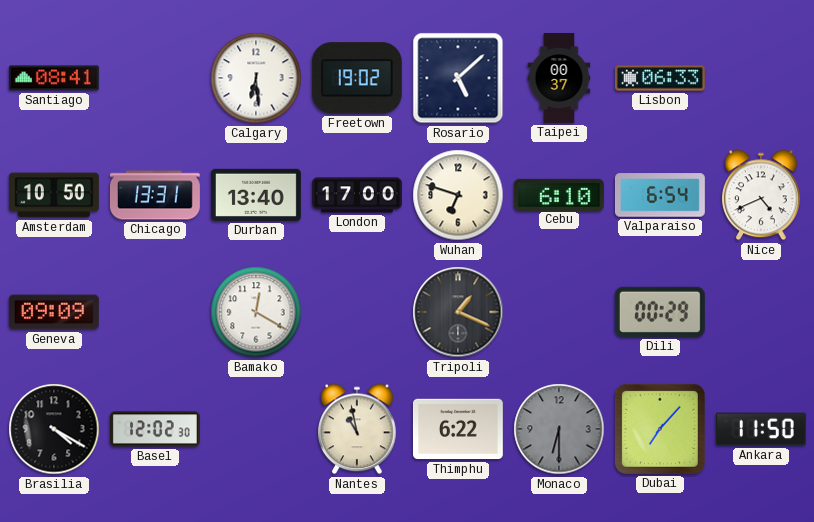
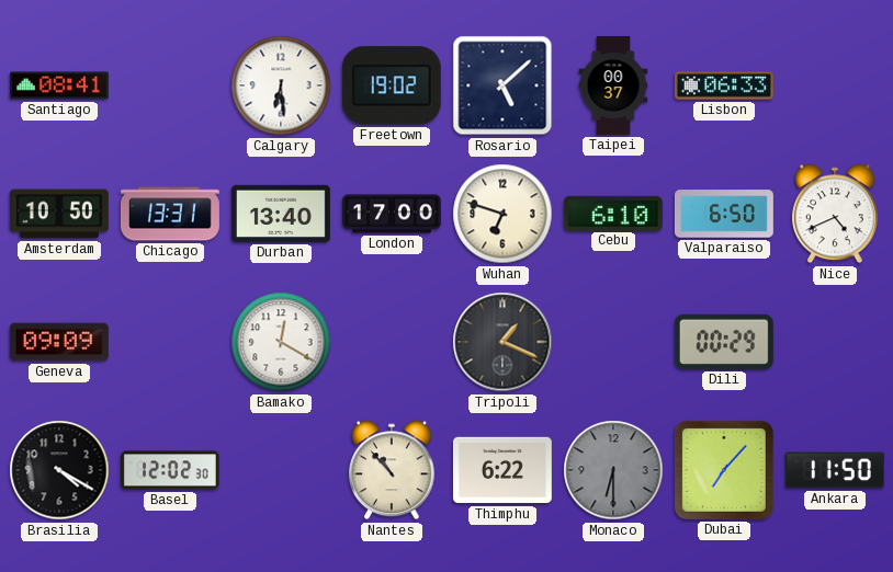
Valparaiso: 6:54 -> 6:50
Nantes: 10:58 -> 10:53
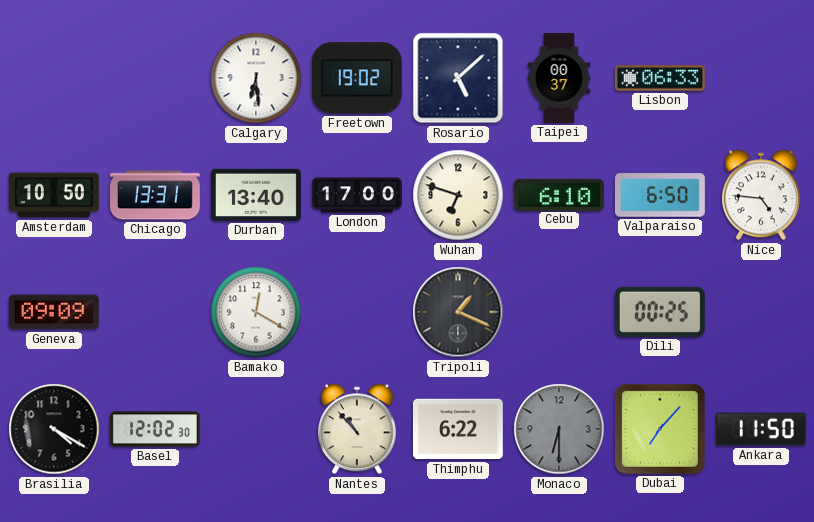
Santiago: 08:41 -> none
Nice: 4:41 -> 4:46
Dili: 00:29 -> 00:25
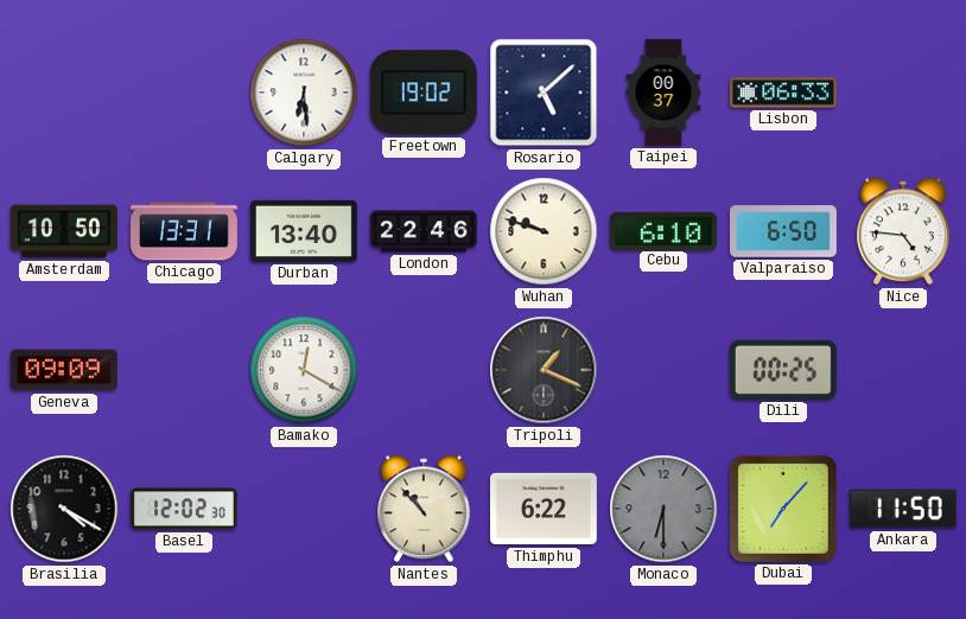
London: 17:00 -> 22:46
Wuhan: 6:48 -> 9:48
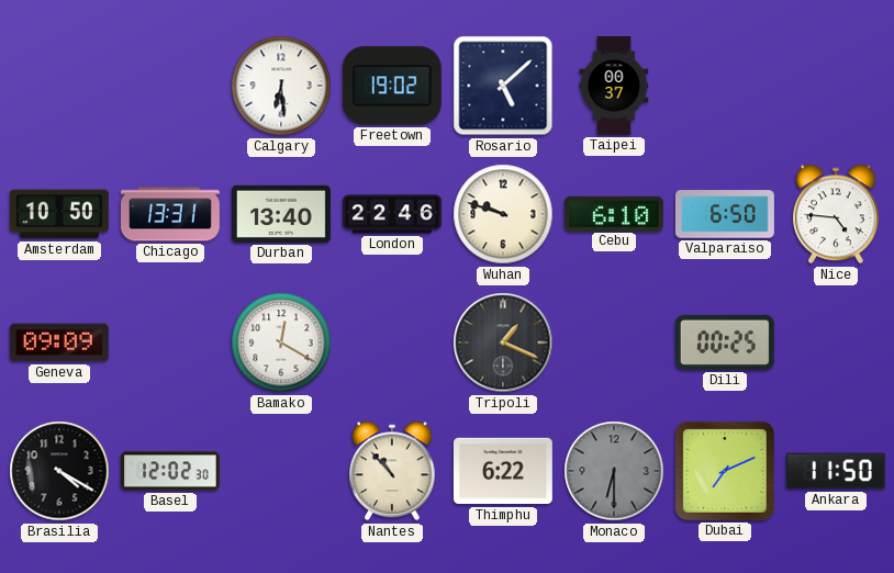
Lisbon: 06:33 -> none
Dubai: 7:07 -> 7:11
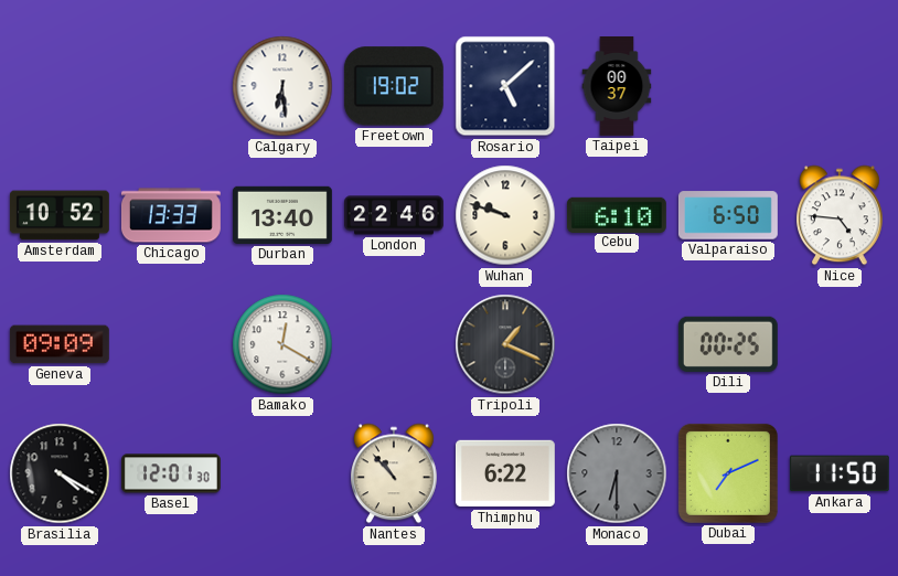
Amsterdam: 10:50 -> 10:52
Chicago: 13:31 -> 13:33
Basel: 12:02 -> 12:01
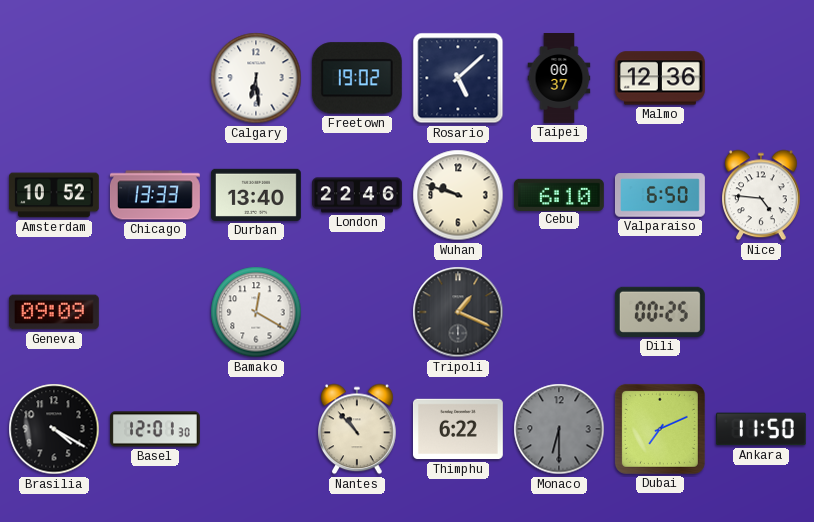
Malmo: none -> 12:36
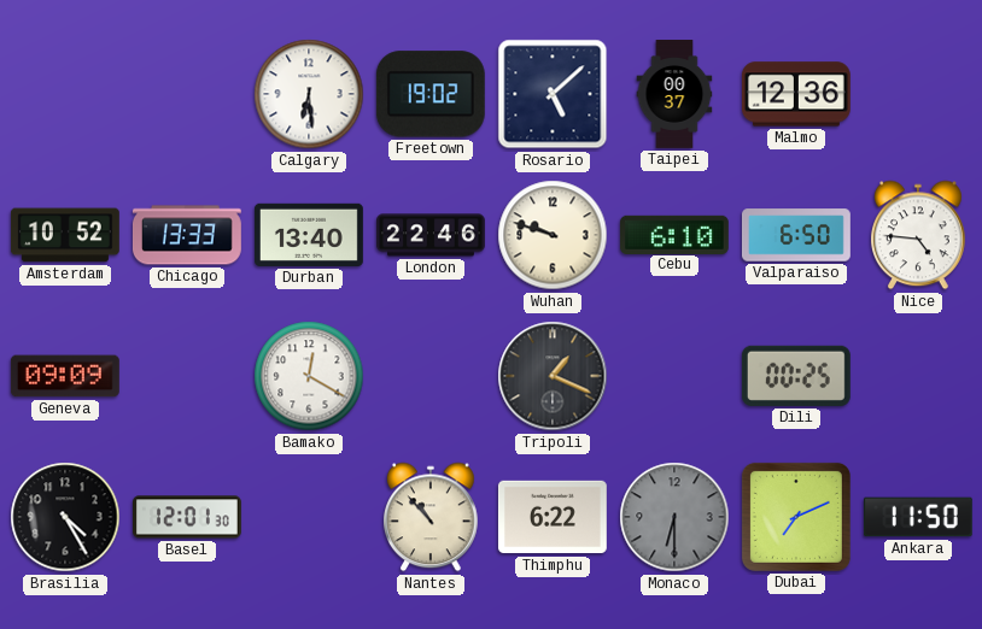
Brasilia: 4:20 -> 4:25
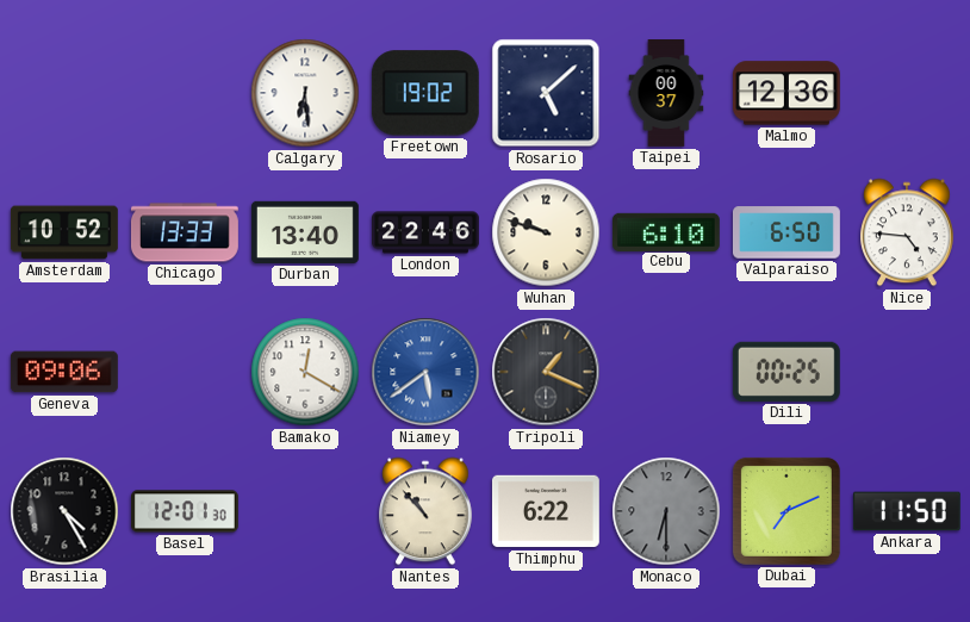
Geneva: 09:09 -> 09:06
Niamey: none -> 5:39
